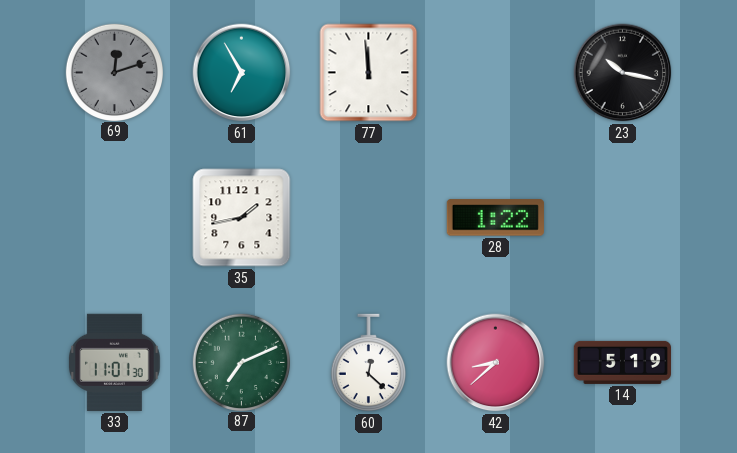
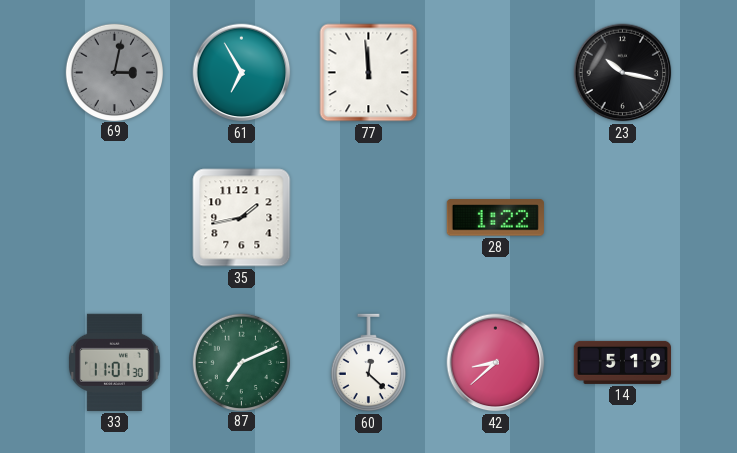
69: 12:12 -> 3:02
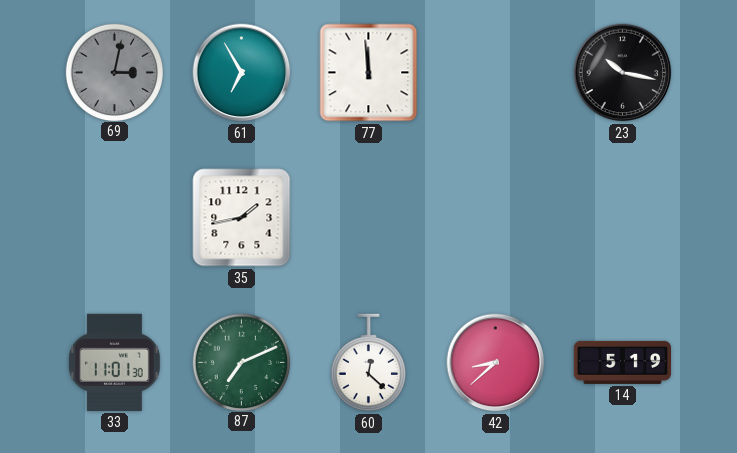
28: 1:22 -> none
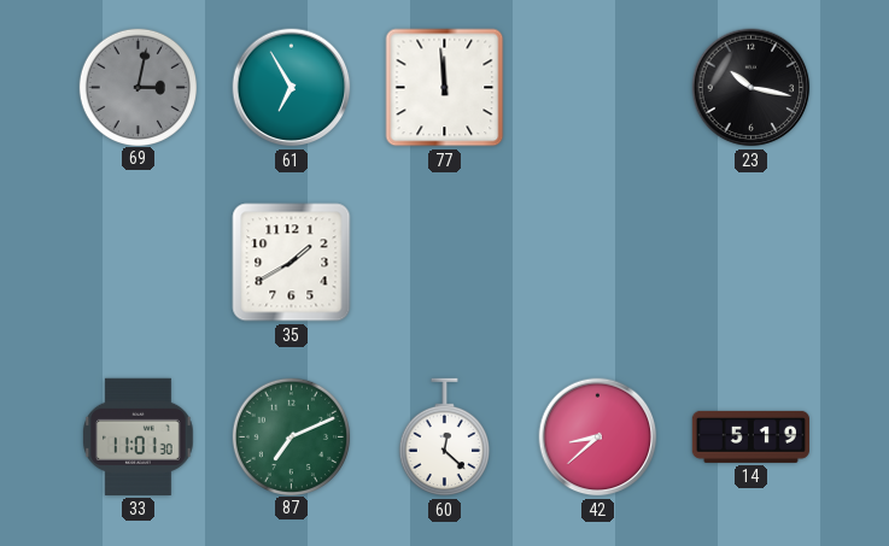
35: 1:43 -> 1:40
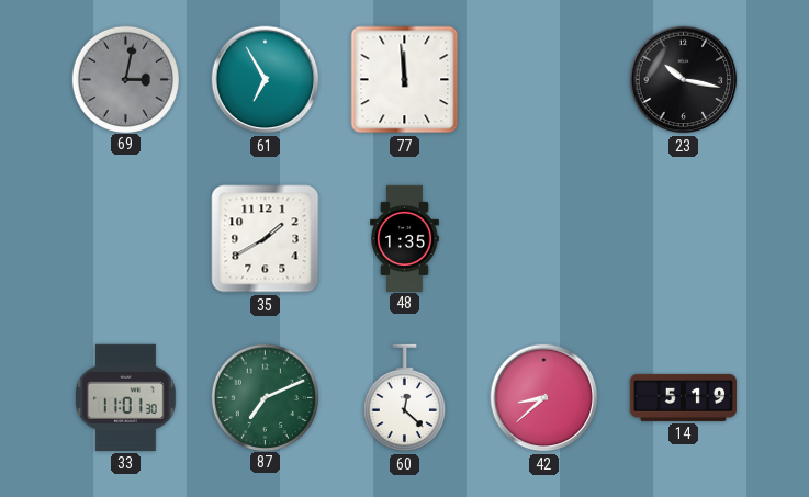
48: none -> 1:35
